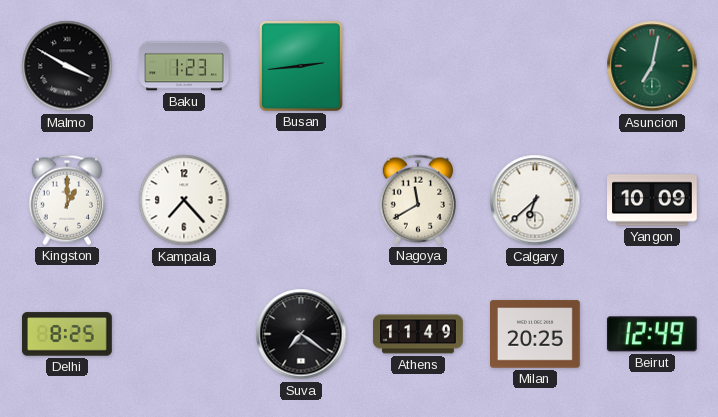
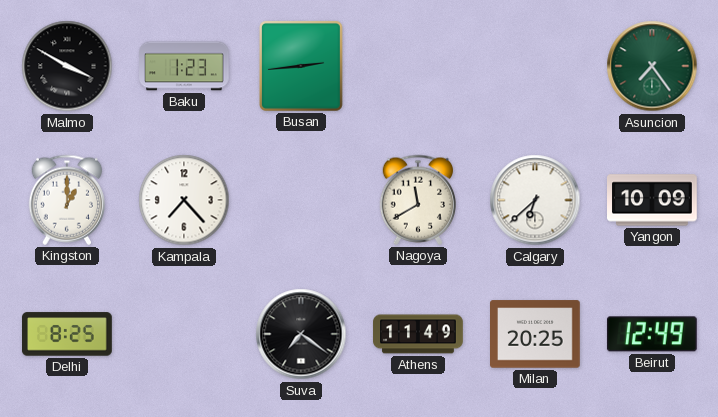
Asuncion: 7:02 -> 7:24
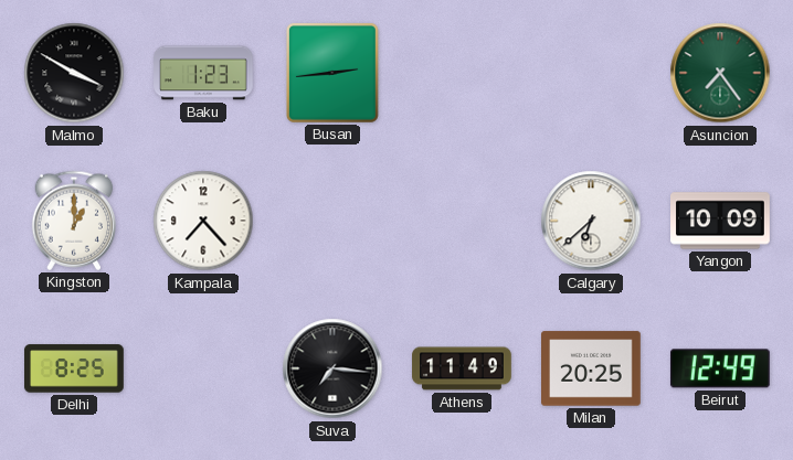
Nagoya: 11:40 -> none
Suva: 7:21 -> 7:16
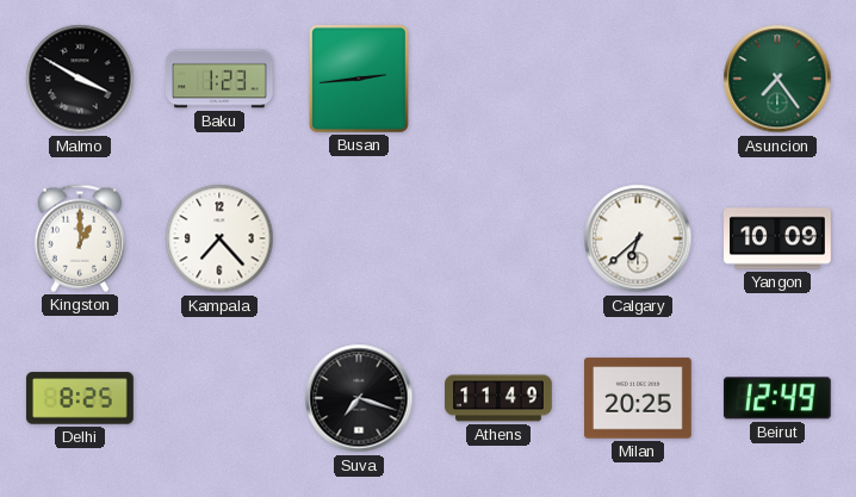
Suva: 7:16 -> 7:18
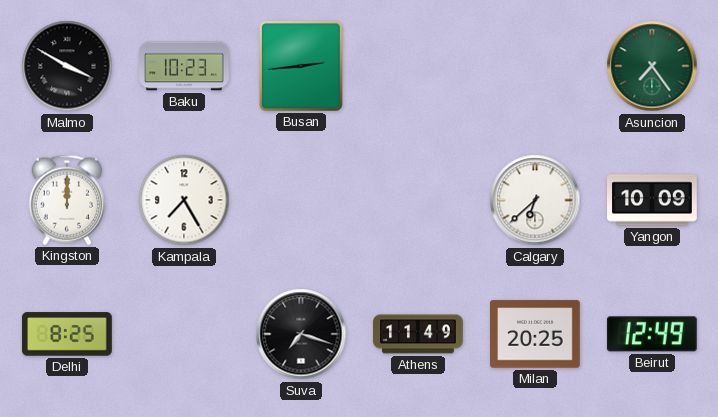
Baku: 1:23 -> 10:23
Kingston: 1:00 -> 12:00
Kampala: 7:23 -> 7:25
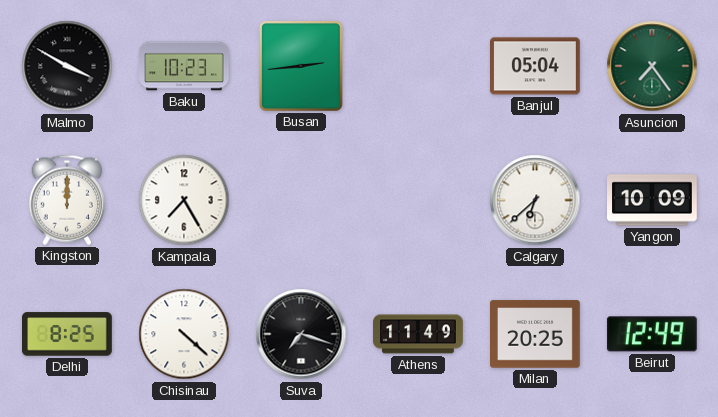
Banjul: none -> 05:04
Chisinau: none -> 4:22
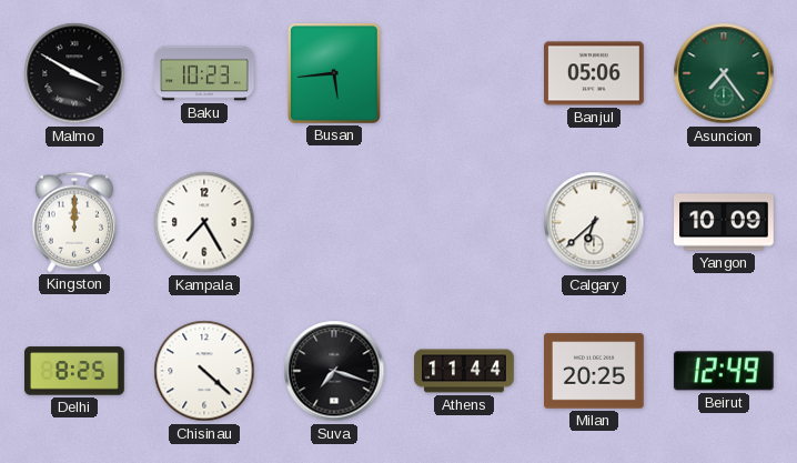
Busan: 2:44 -> 5:44
Banjul: 05:04 -> 05:06
Athens: 11:49 -> 11:44
